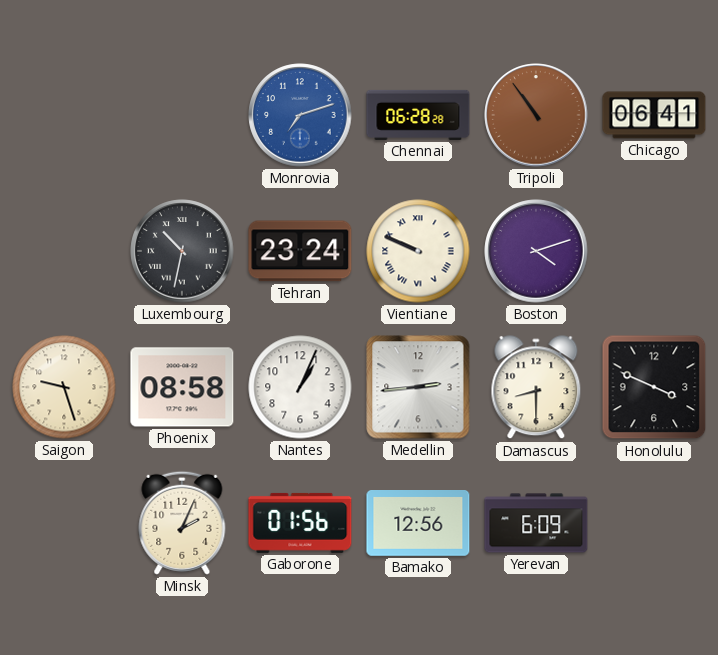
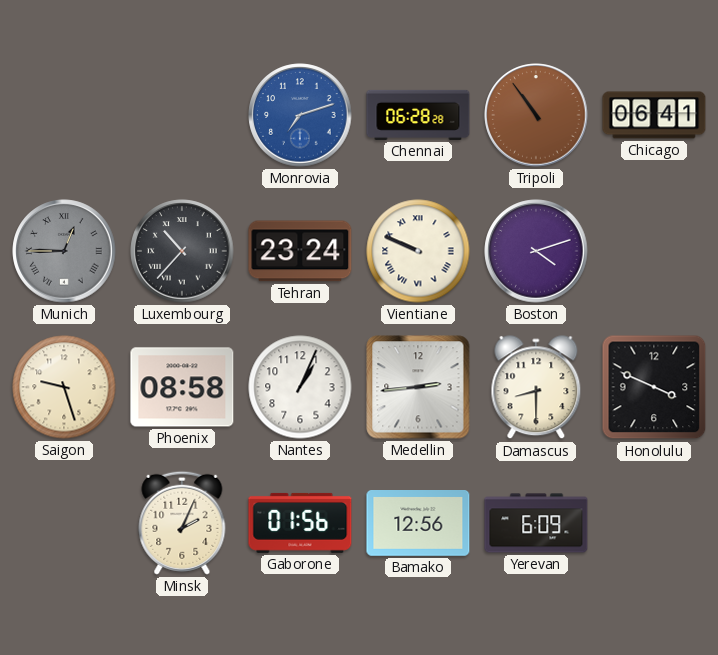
Munich: none -> 12:45
Luxembourg: 10:32 -> 10:37
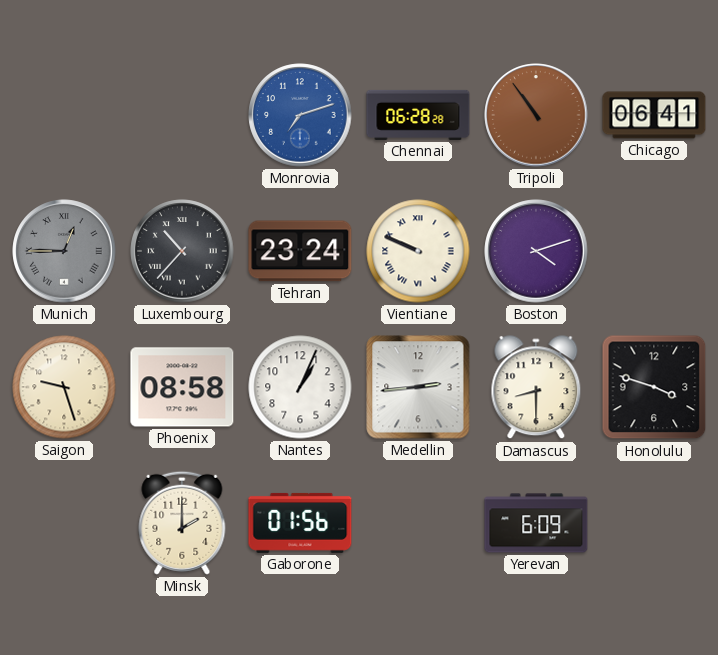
Honolulu: 3:49 -> 3:48
Minsk: 2:04 -> 2:00
Bamako: 12:56 -> none
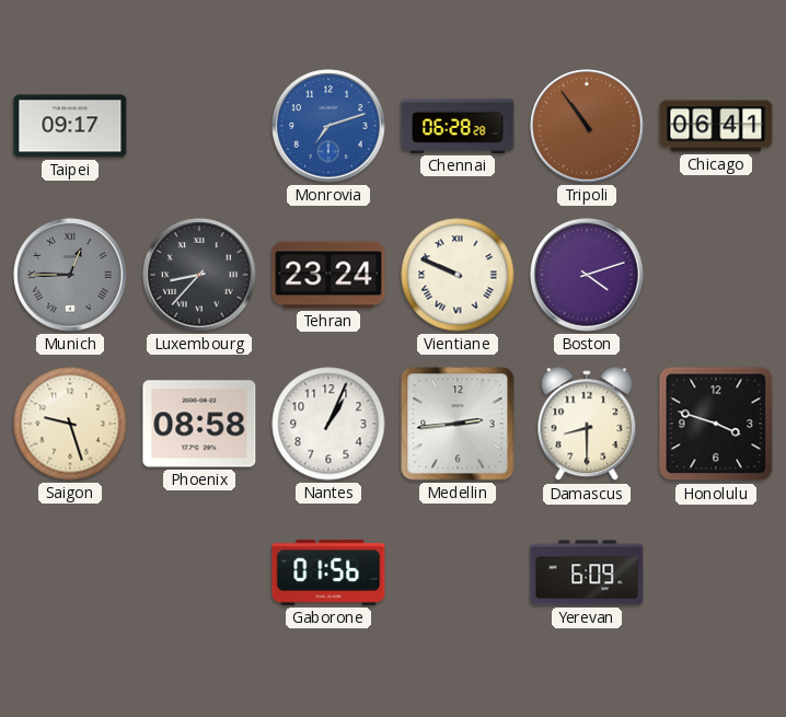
Taipei: none -> 09:17
Luxembourg: 10:37 -> 8:37
Minsk: 2:00 -> none
